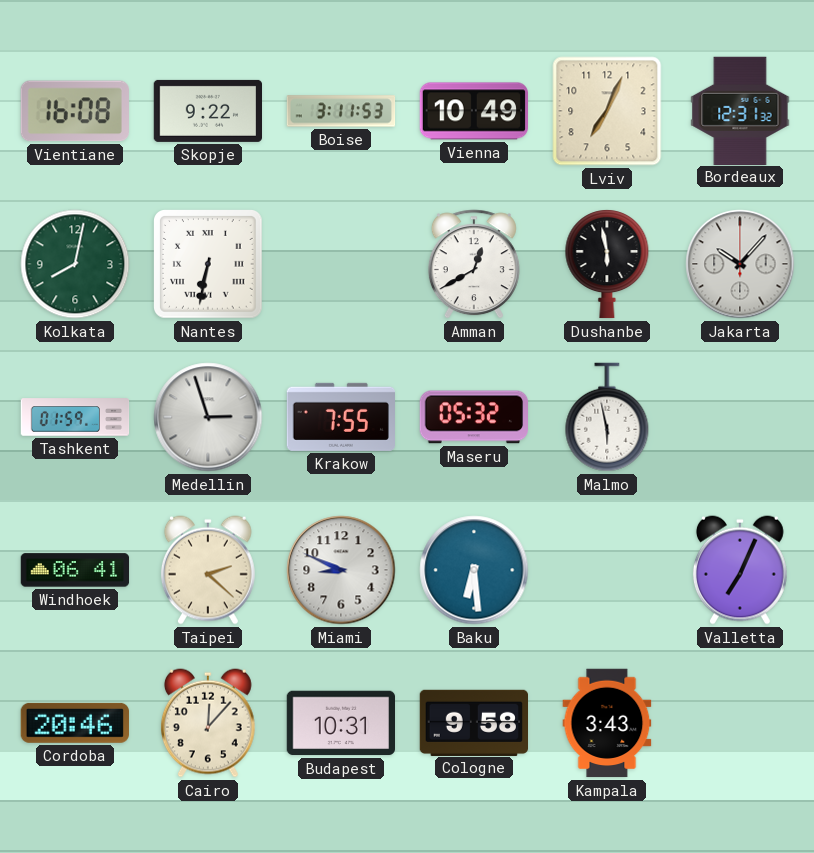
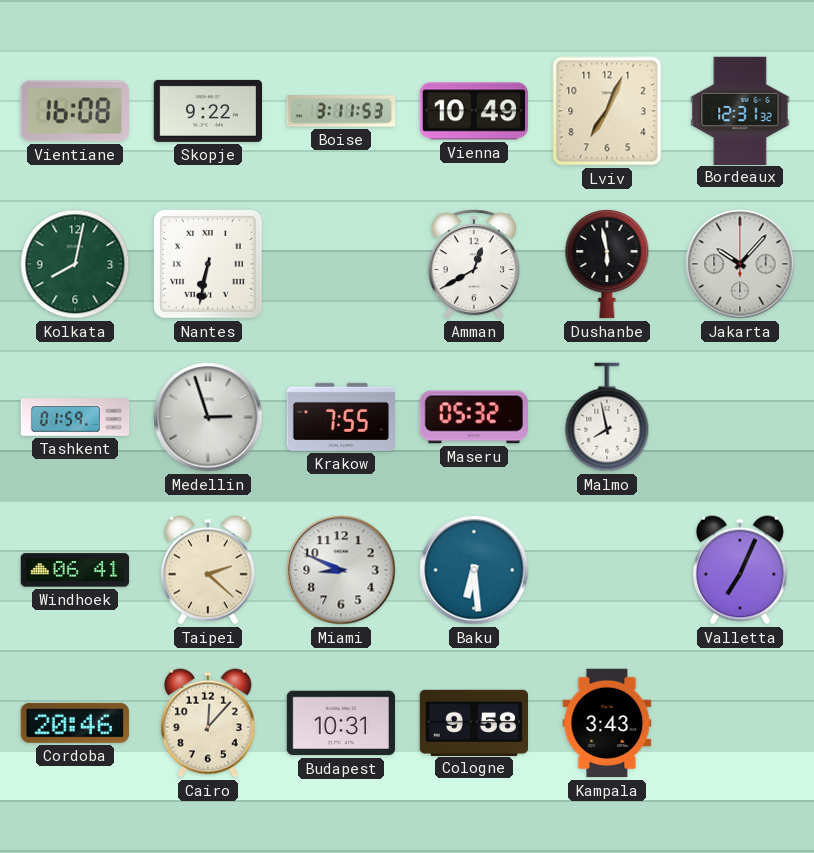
Malmo: 5:58 -> 7:58
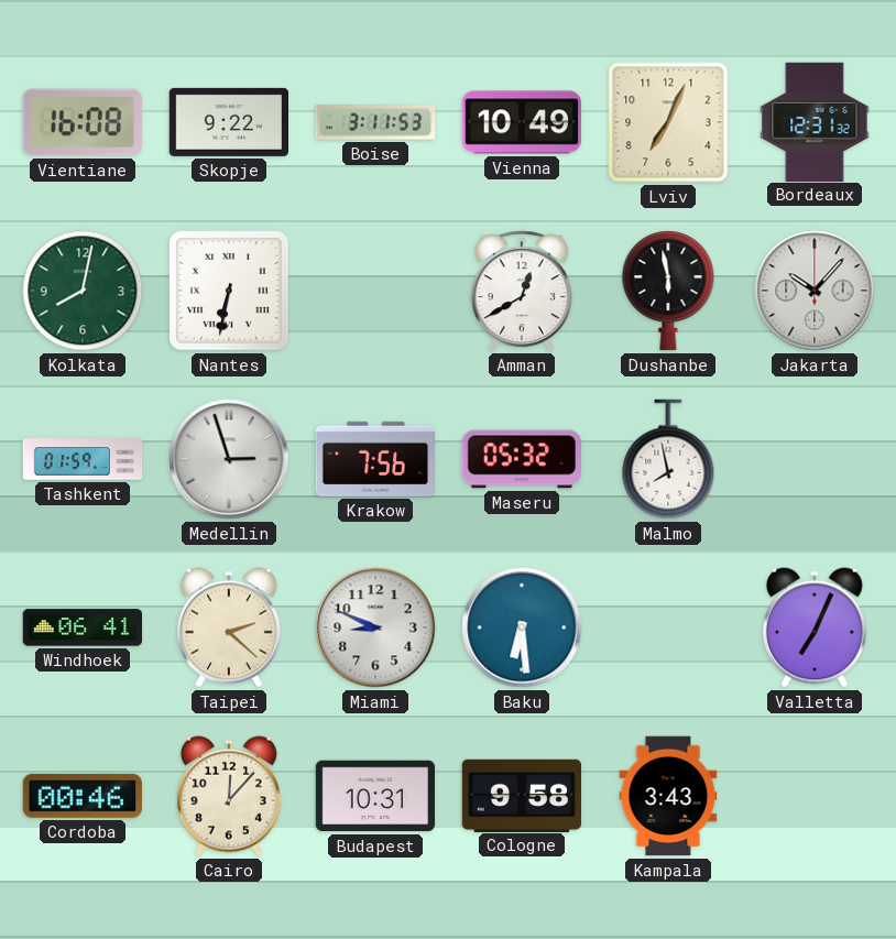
Krakow: 7:55 -> 7:56
Cordoba: 20:46 -> 00:46
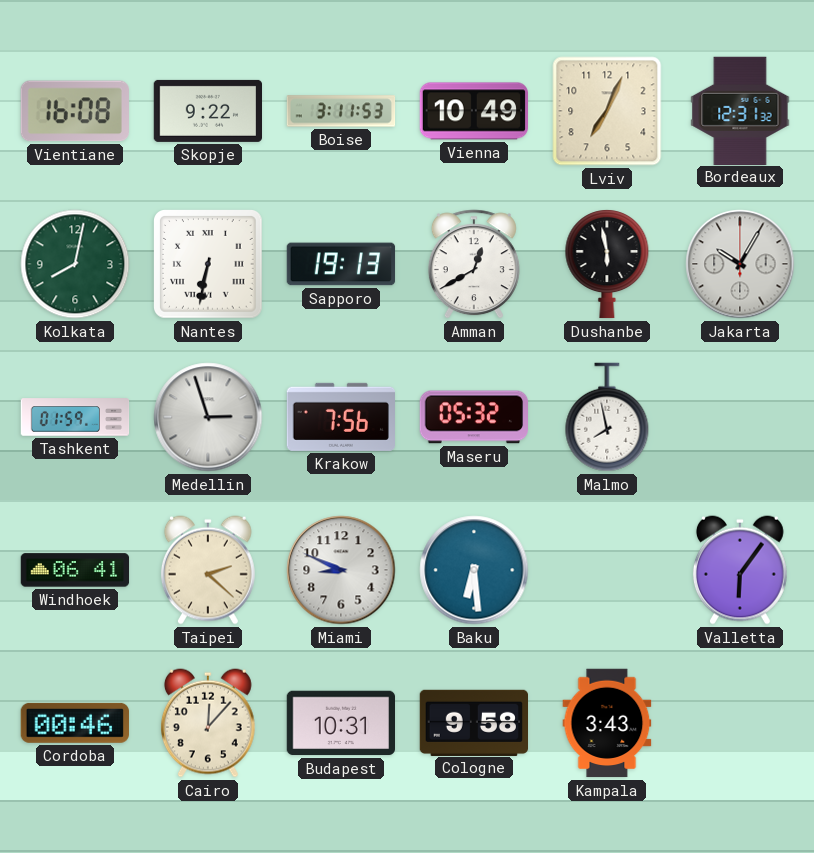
Sapporo: none -> 19:13
Jakarta: 10:07 -> 10:05
Valletta: 7:04 -> 6:06
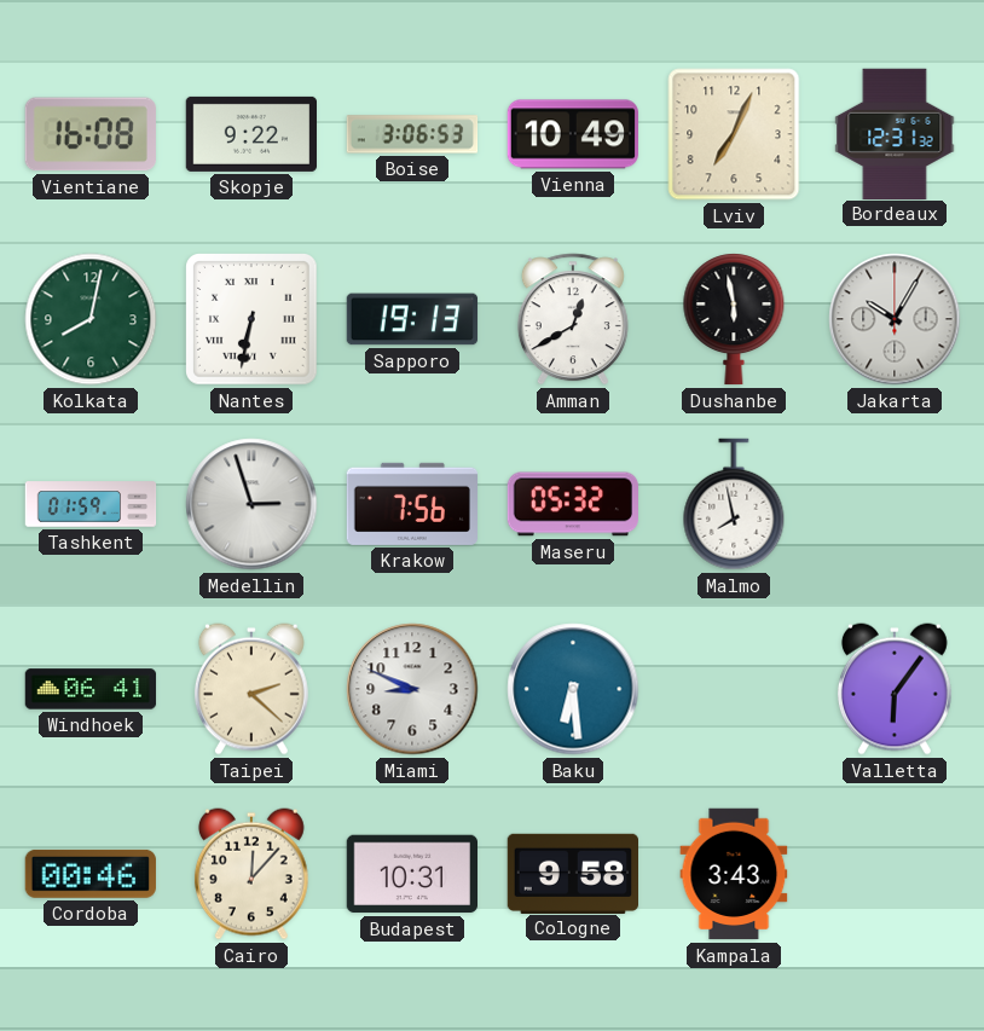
Boise: 3:11 -> 3:06
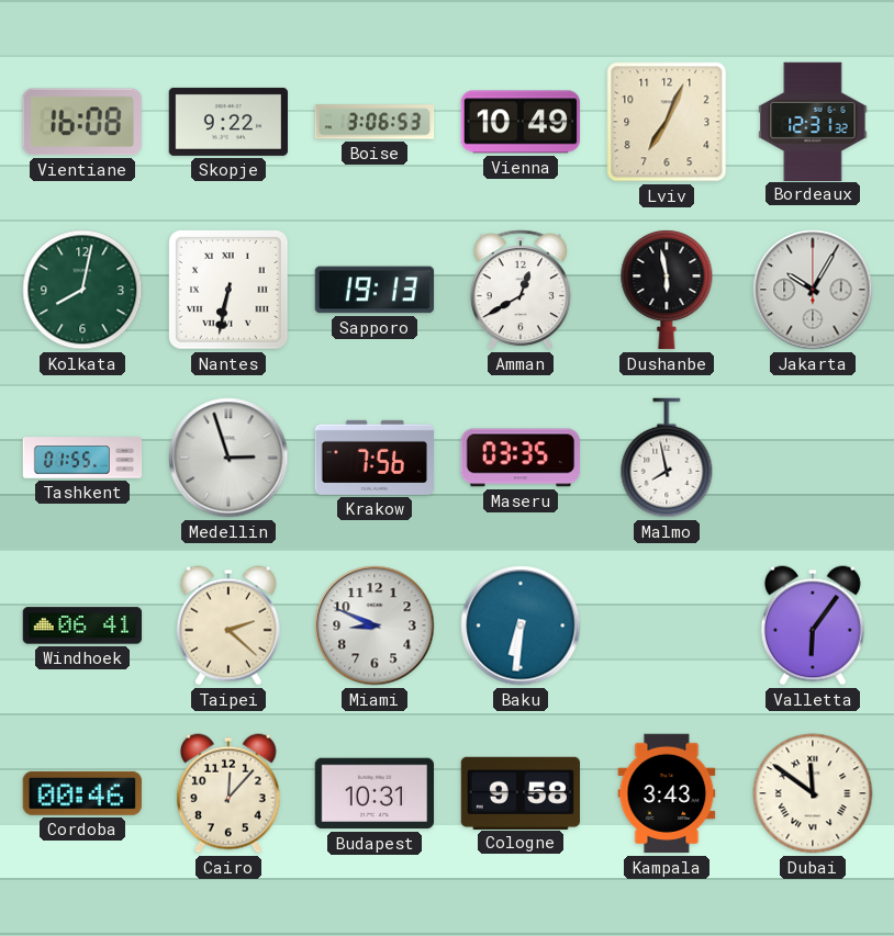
Tashkent: 01:59 -> 01:55
Maseru: 05:32 -> 03:35
Baku: 6:29 -> 6:31
Dubai: none -> 11:51
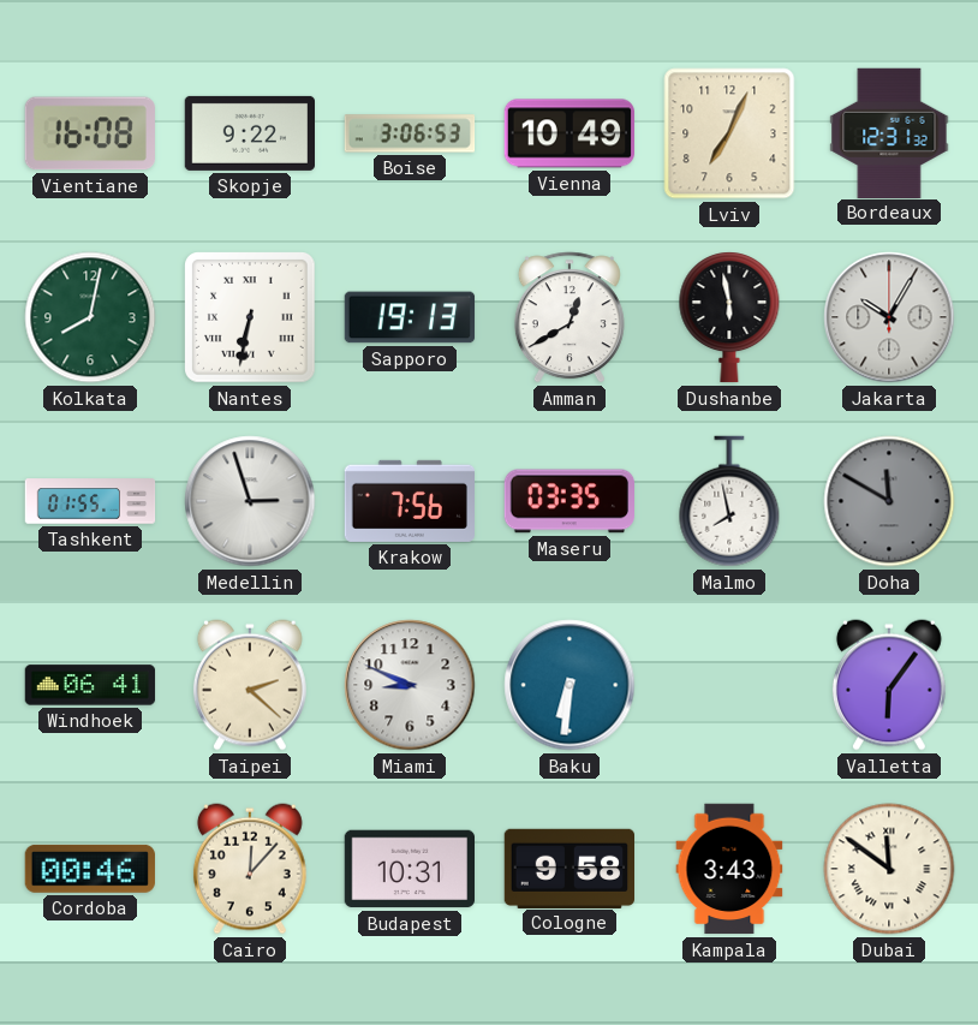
Doha: none -> 11:50
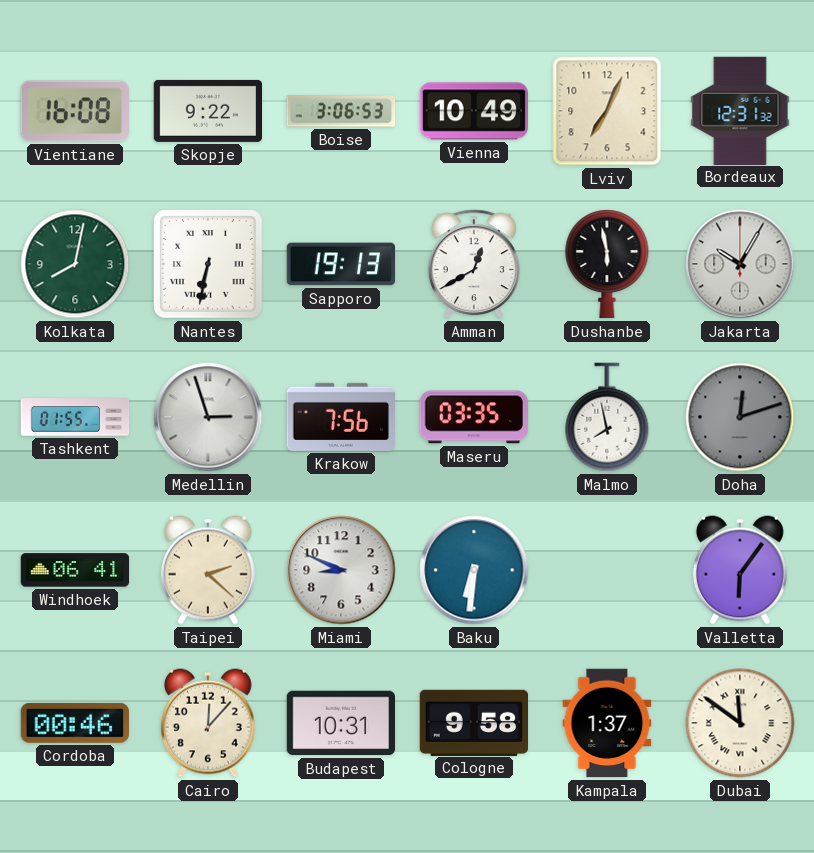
Doha: 11:50 -> 12:12
Kampala: 3:43 -> 1:37
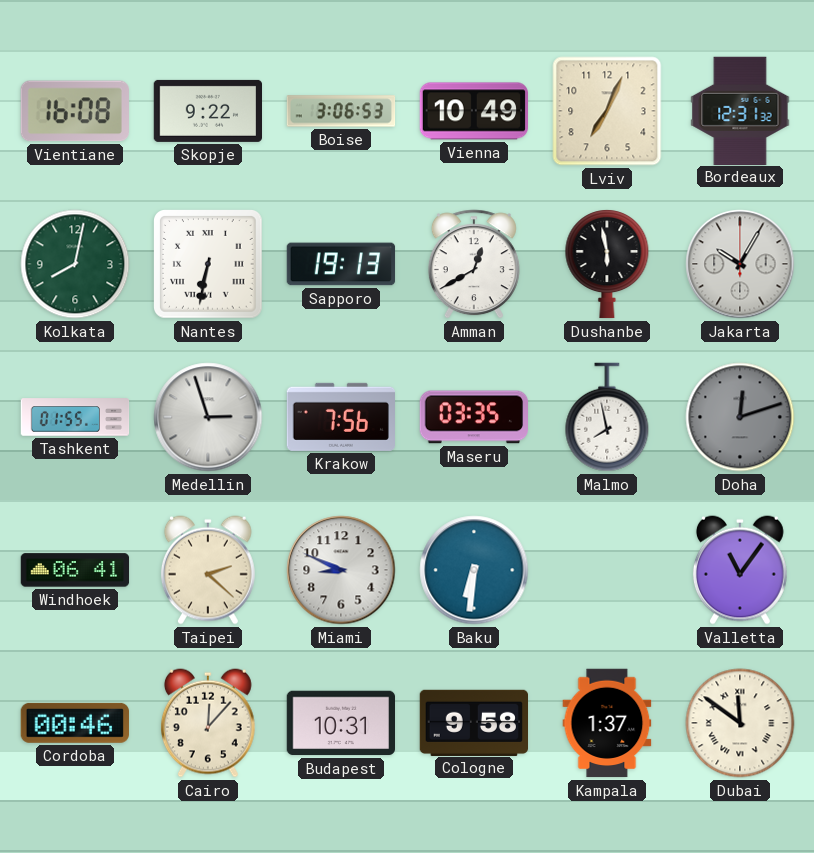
Valletta: 6:06 -> 11:06
